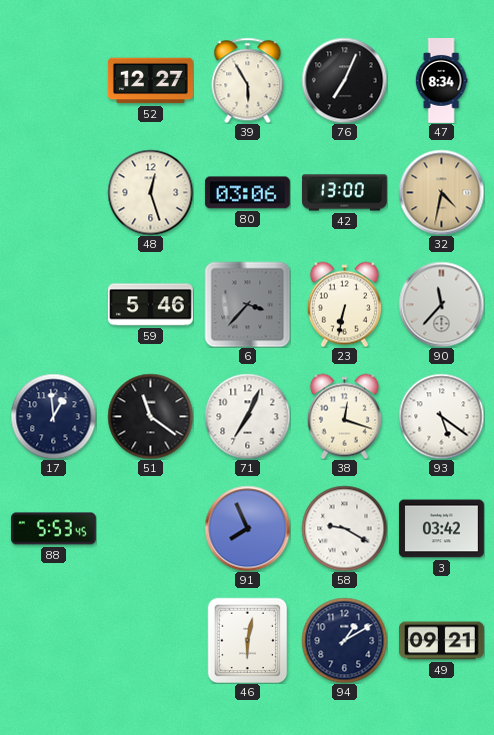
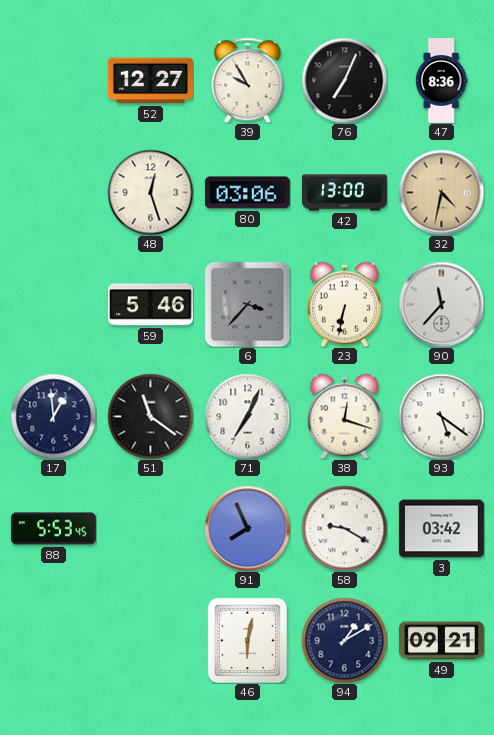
39: 5:55 -> 9:55
47: 8:34 -> 8:36
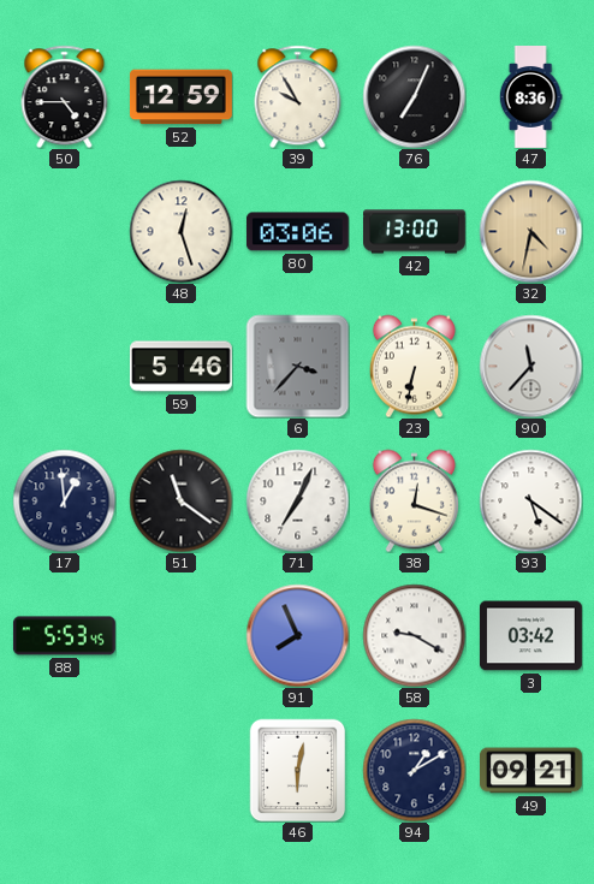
50: none -> 4:45
52: 12:27 -> 12:59
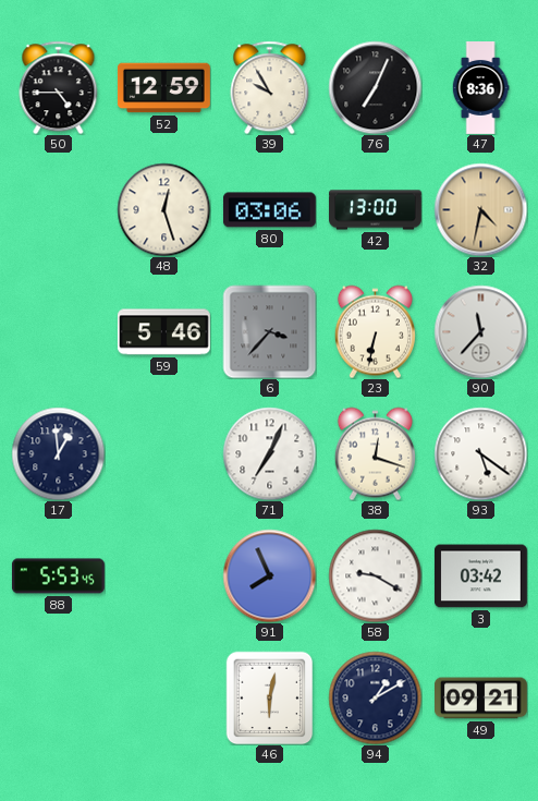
51: 11:21 -> none
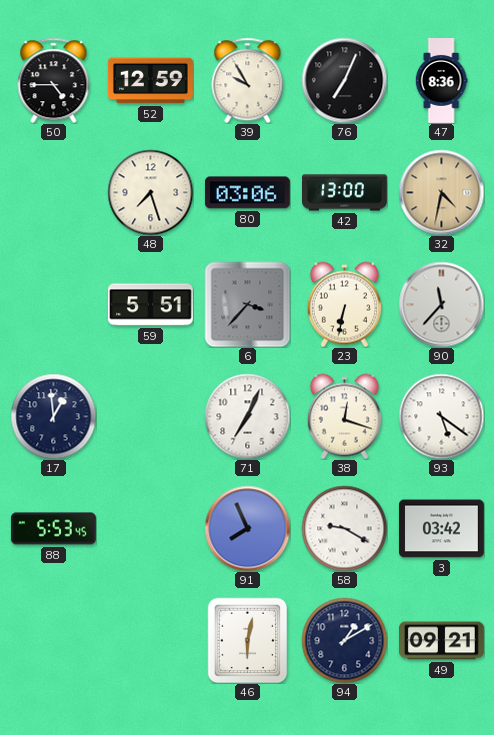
48: 12:27 -> 7:27
59: 5:46 -> 5:51
